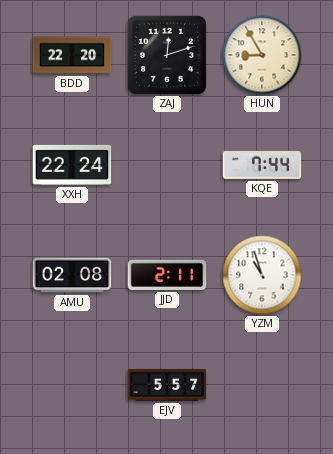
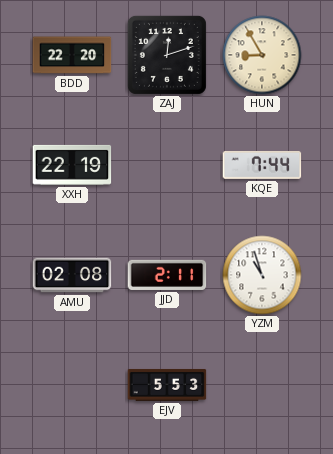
XXH: 22:24 -> 22:19
EJV: 5:57 -> 5:53
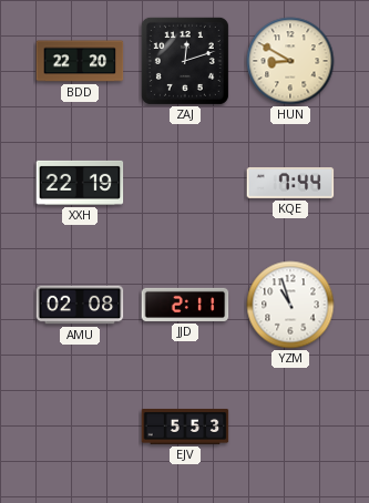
HUN: 8:55 -> 8:50
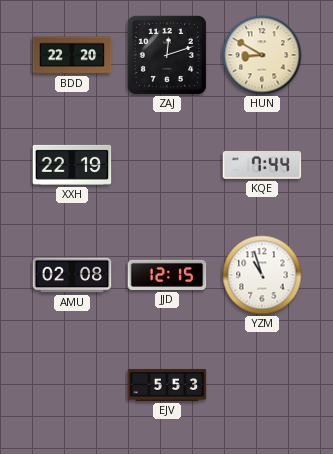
JJD: 2:11 -> 12:15
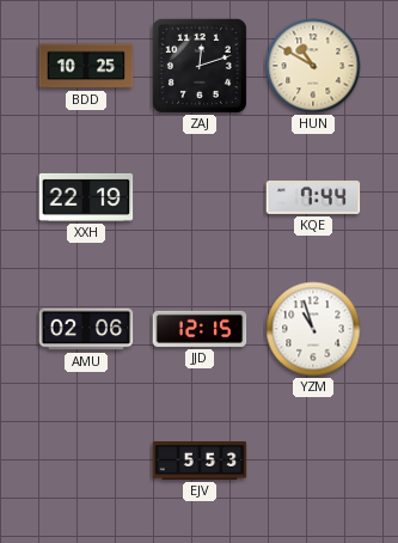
BDD: 22:20 -> 10:25
HUN: 8:50 -> 10:50
AMU: 02:08 -> 02:06
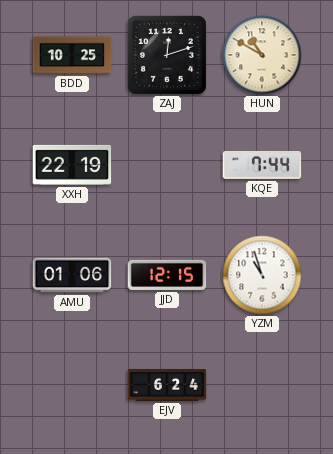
AMU: 02:06 -> 01:06
EJV: 5:53 -> 6:24
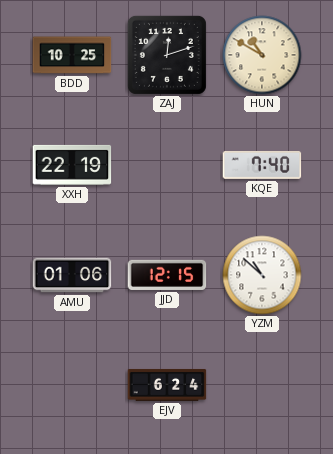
KQE: 7:44 -> 7:40
YZM: 10:57 -> 10:52
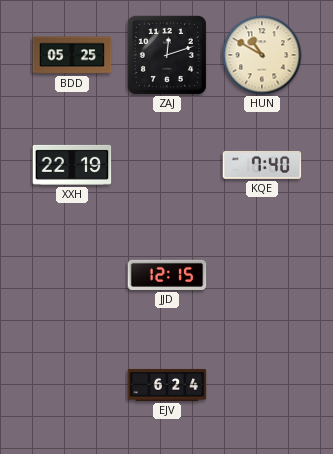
BDD: 10:25 -> 05:25
AMU: 01:06 -> none
YZM: 10:52 -> none
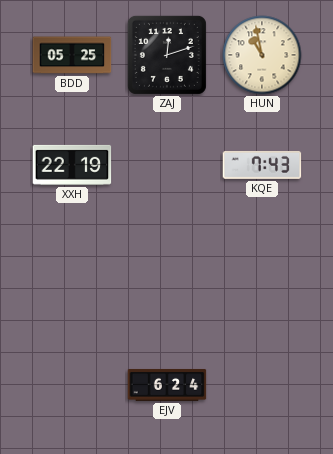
HUN: 10:50 -> 10:58
KQE: 7:40 -> 7:43
JJD: 12:15 -> none
